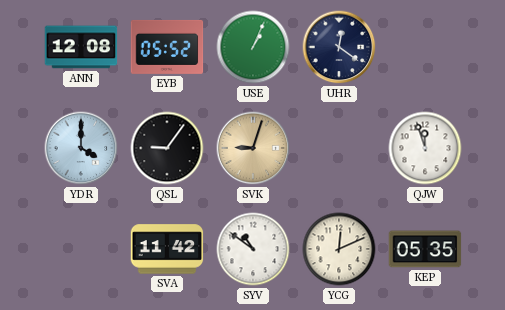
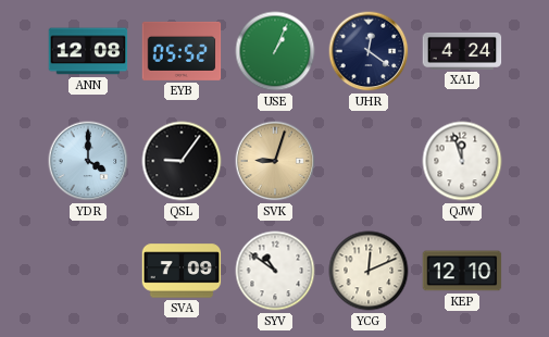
XAL: none -> 4:24
SVA: 11:42 -> 7:09
KEP: 05:35 -> 12:10
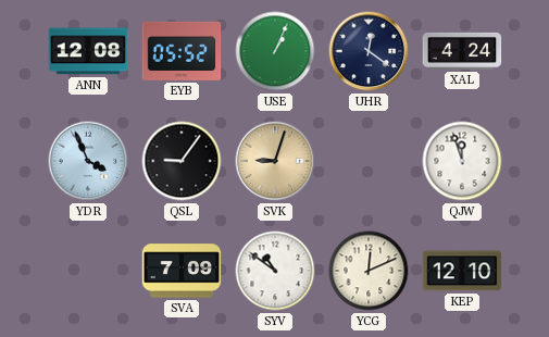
YDR: 4:00 -> 3:56
